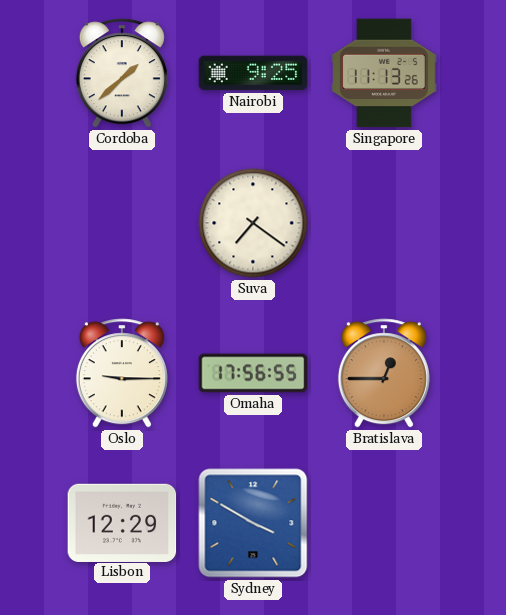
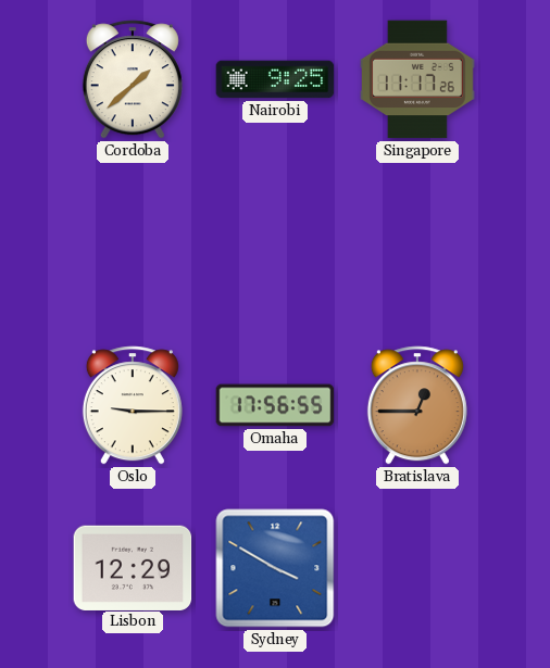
Singapore: 11:13 -> 11:17
Suva: 7:21 -> none
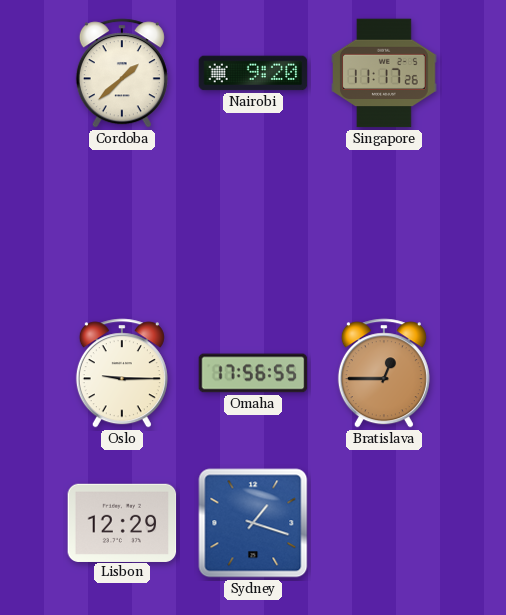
Nairobi: 9:25 -> 9:20
Sydney: 3:50 -> 1:18
